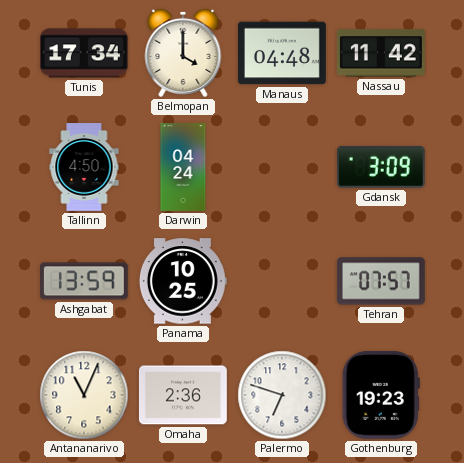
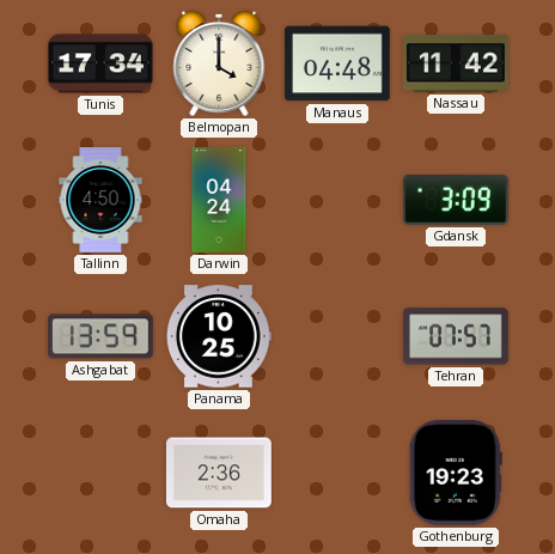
Antananarivo: 11:04 -> none
Palermo: 6:48 -> none
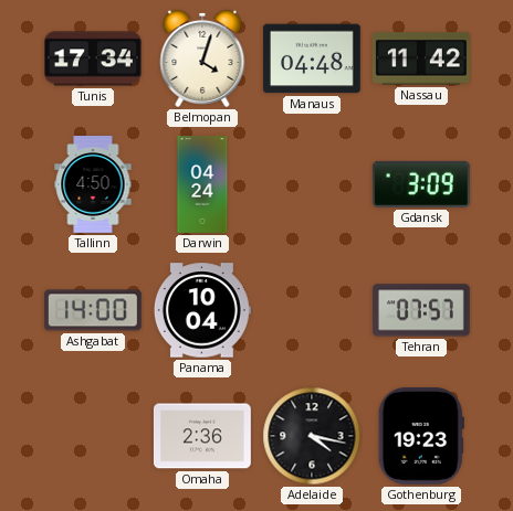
Belmopan: 4:00 -> 4:03
Ashgabat: 13:59 -> 14:00
Panama: 10:25 -> 10:04
Adelaide: none -> 4:17
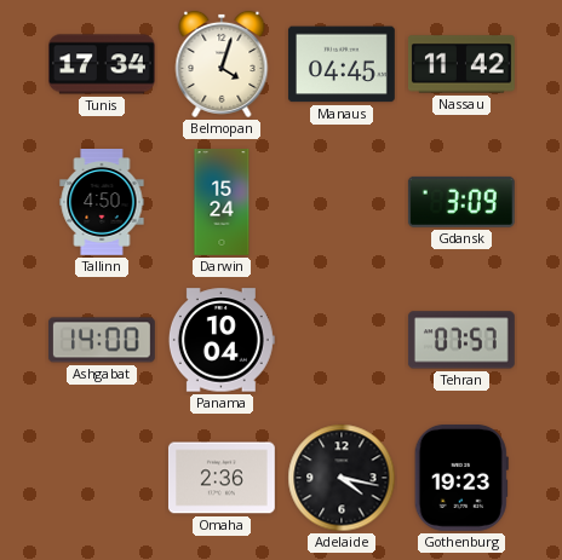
Manaus: 04:48 -> 04:45
Darwin: 04:24 -> 15:24
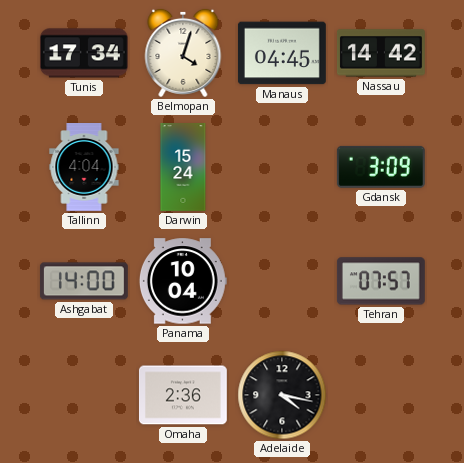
Nassau: 11:42 -> 14:42
Tallinn: 4:50 -> 4:04
Gothenburg: 19:23 -> none
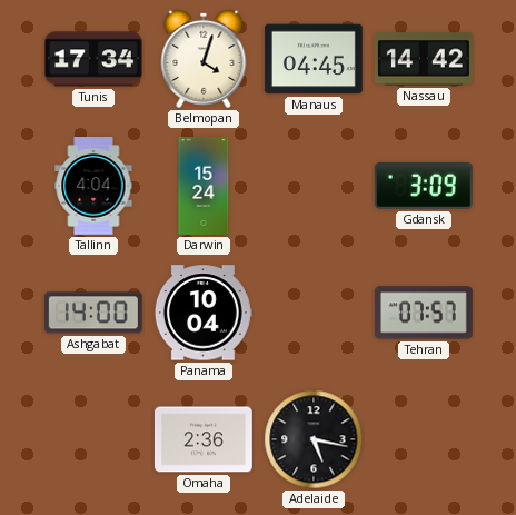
Adelaide: 4:17 -> 5:17
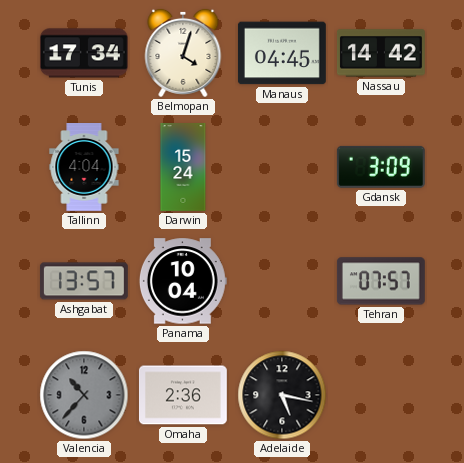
Ashgabat: 14:00 -> 13:57
Valencia: none -> 10:37
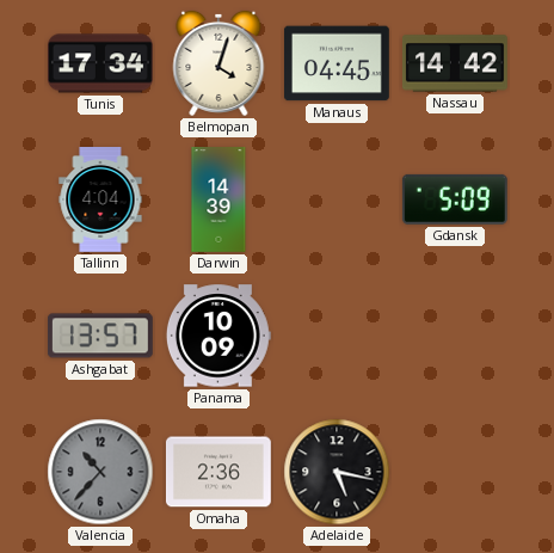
Darwin: 15:24 -> 14:39
Gdansk: 3:09 -> 5:09
Panama: 10:04 -> 10:09
Tehran: 07:57 -> none
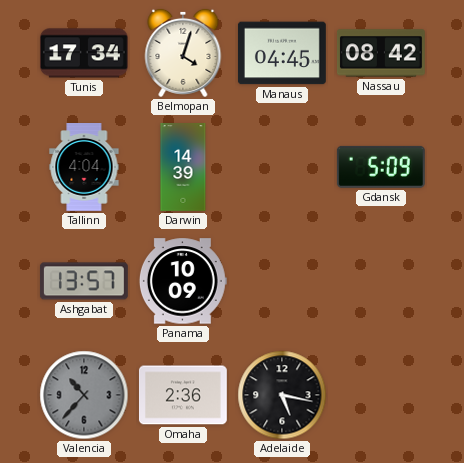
Nassau: 14:42 -> 08:42
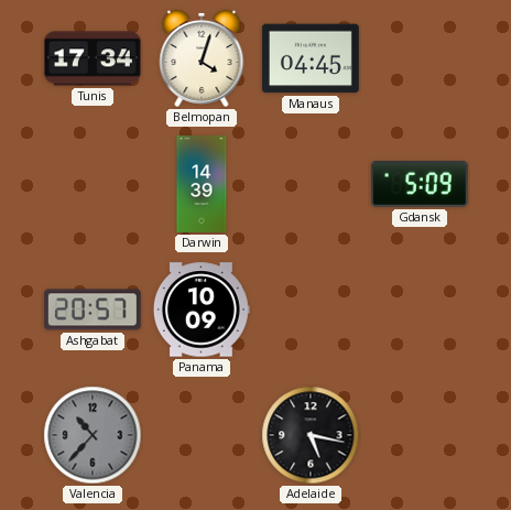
Nassau: 08:42 -> none
Tallinn: 4:04 -> none
Ashgabat: 13:57 -> 20:57
Omaha: 2:36 -> none
